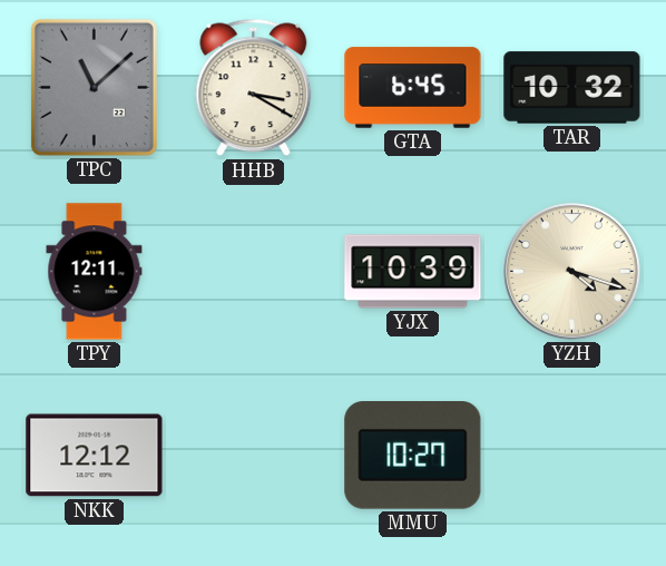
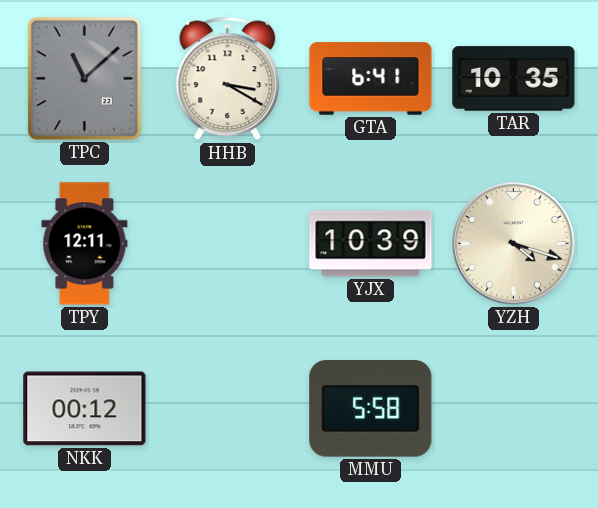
GTA: 6:45 -> 6:41
TAR: 10:32 -> 10:35
NKK: 12:12 -> 00:12
MMU: 10:27 -> 5:58
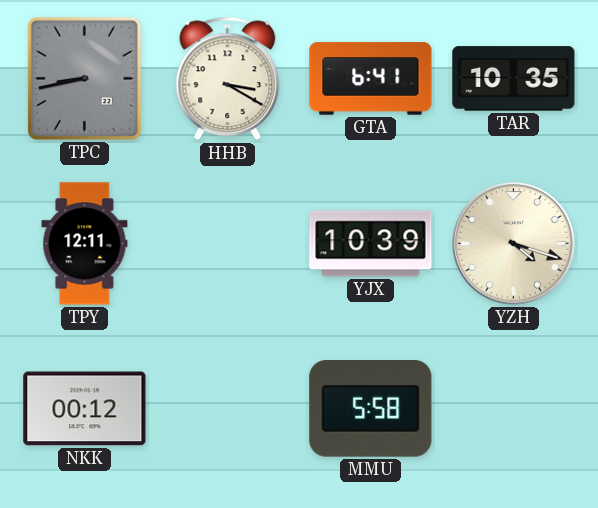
TPC: 11:08 -> 8:43
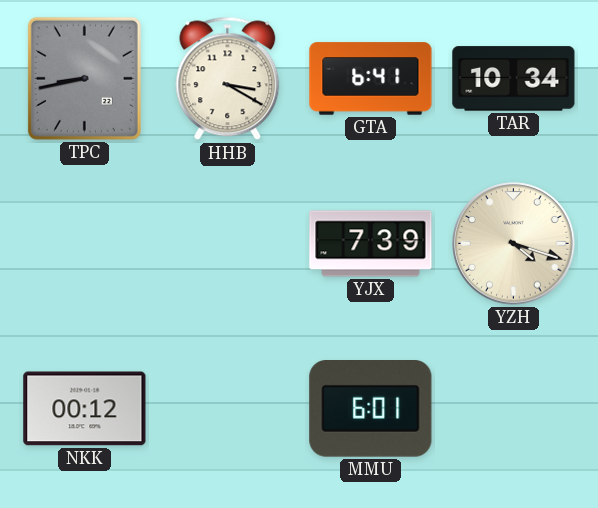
TAR: 10:35 -> 10:34
TPY: 12:11 -> none
YJX: 10:39 -> 7:39
MMU: 5:58 -> 6:01
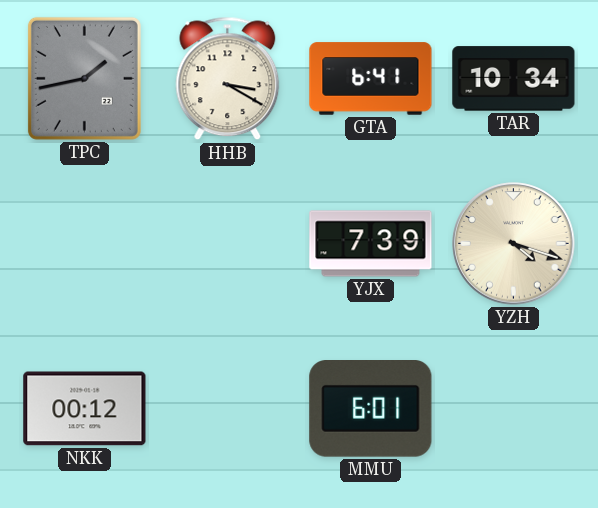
TPC: 8:43 -> 1:43
